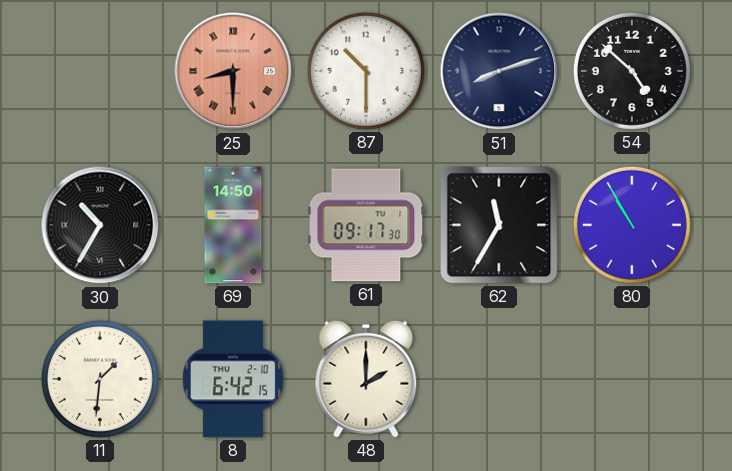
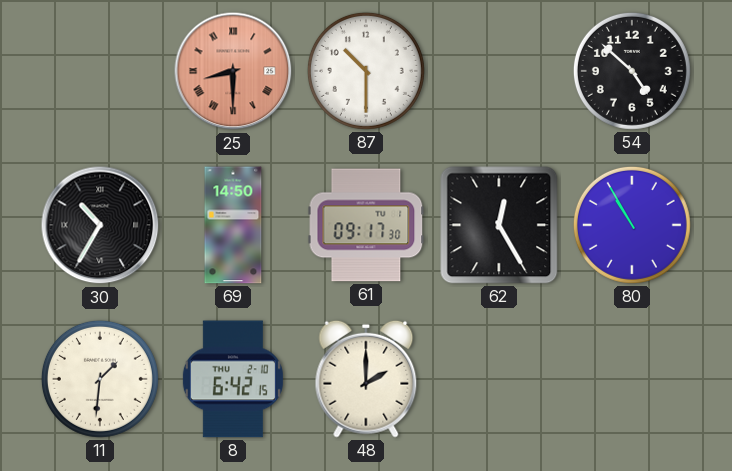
51: 8:12 -> none
62: 11:35 -> 12:25
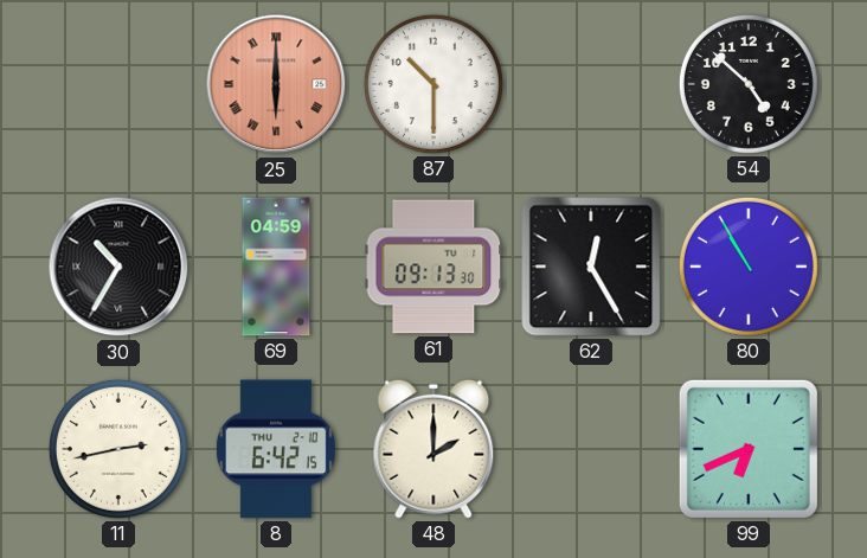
25: 8:30 -> 6:00
69: 14:50 -> 04:59
61: 09:17 -> 09:13
11: 1:31 -> 2:43
99: none -> 6:41
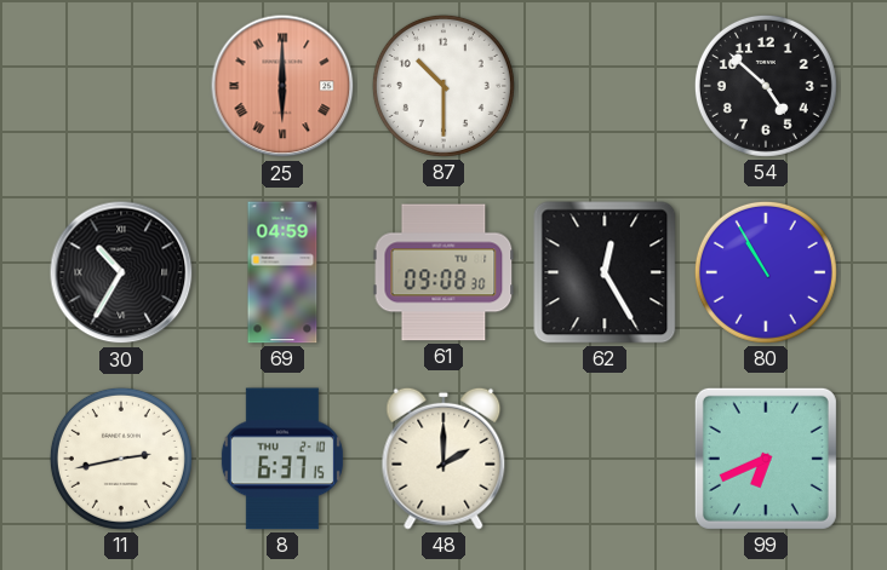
61: 09:13 -> 09:08
8: 6:42 -> 6:37
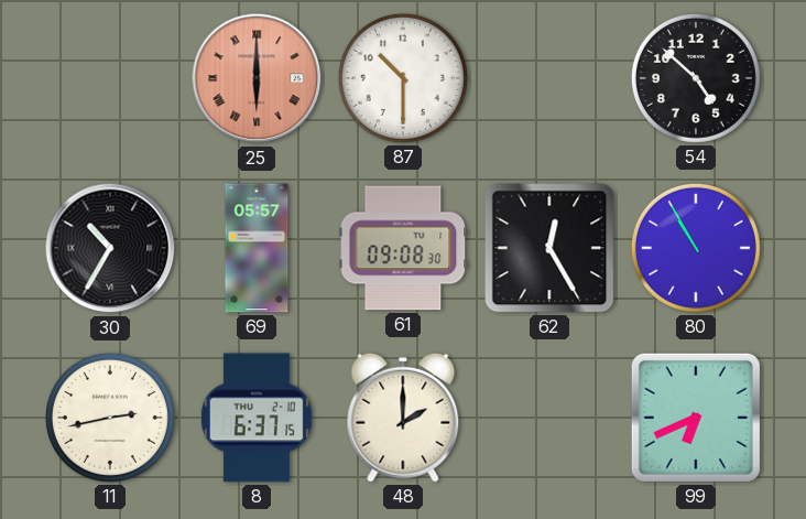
69: 04:59 -> 05:57
